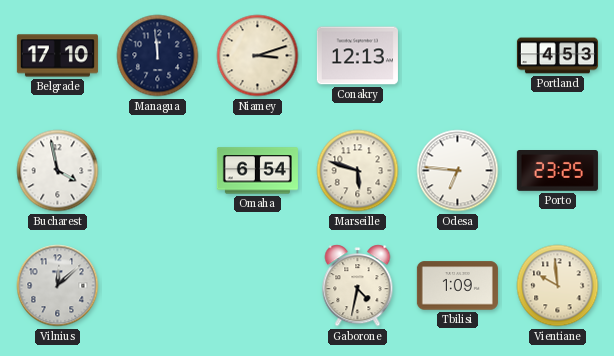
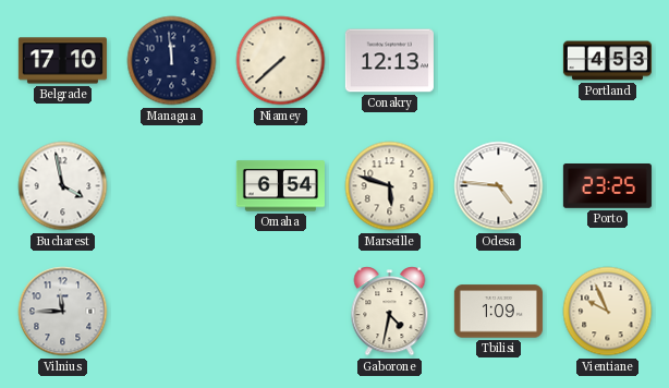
Niamey: 3:12 -> 7:38
Odesa: 6:46 -> 4:46
Vilnius: 12:08 -> 11:45
Vientiane: 9:59 -> 9:56
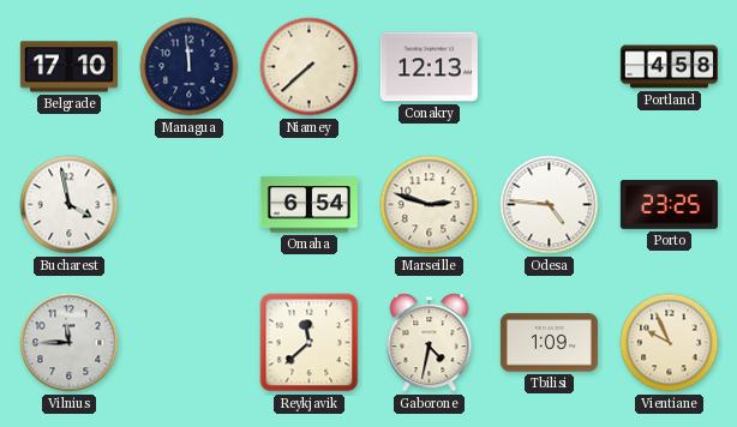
Portland: 4:53 -> 4:58
Marseille: 5:48 -> 2:48
Reykjavik: none -> 11:38
